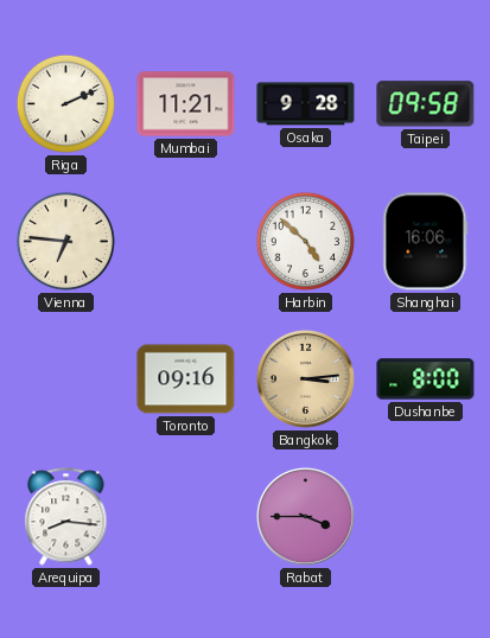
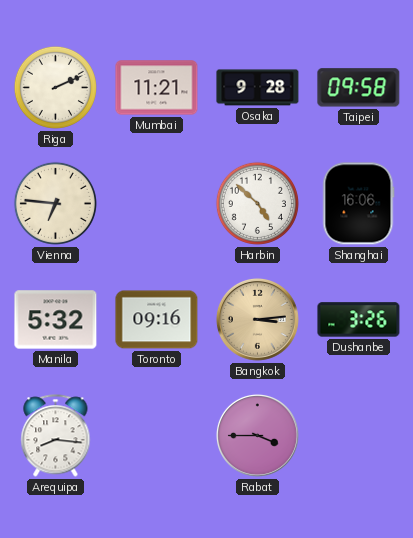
Manila: none -> 5:32
Dushanbe: 8:00 -> 3:26
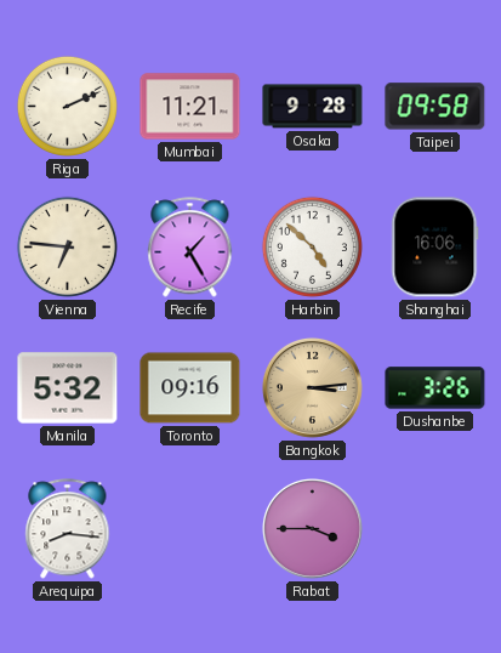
Recife: none -> 1:25
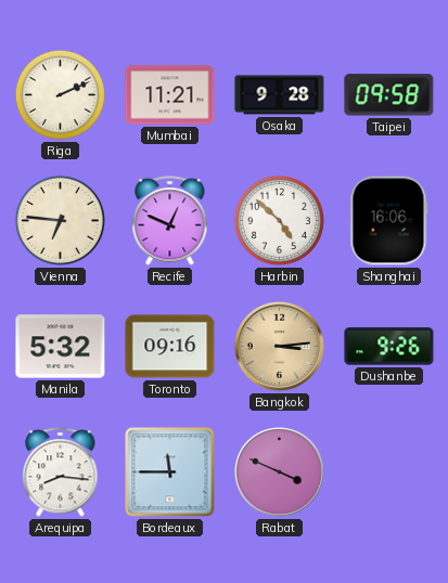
Recife: 1:25 -> 12:49
Dushanbe: 3:26 -> 9:26
Bordeaux: none -> 11:45
Rabat: 3:45 -> 3:49
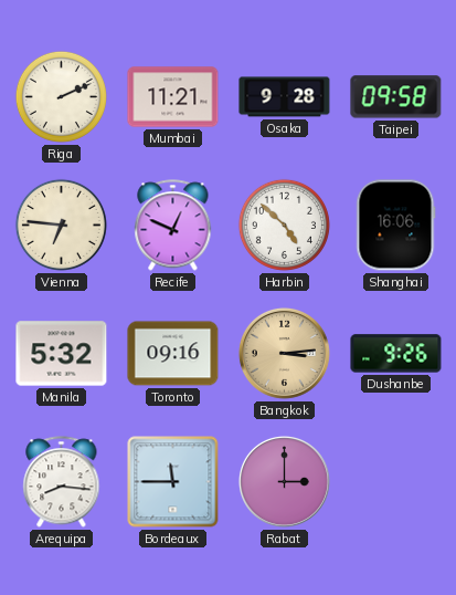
Rabat: 3:49 -> 3:00
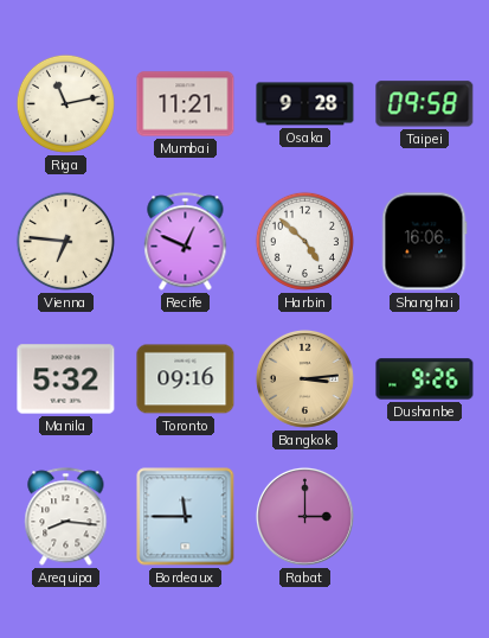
Riga: 2:11 -> 11:13
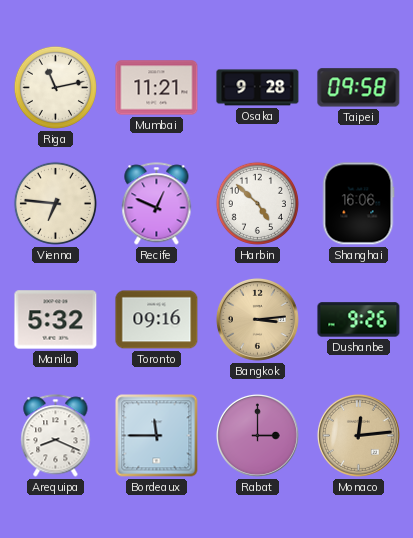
Arequipa: 8:16 -> 8:19
Monaco: none -> 12:14
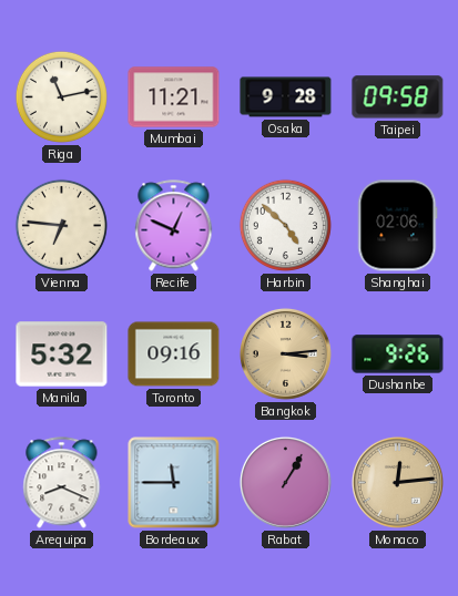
Shanghai: 16:06 -> 02:06
Rabat: 3:00 -> 1:05
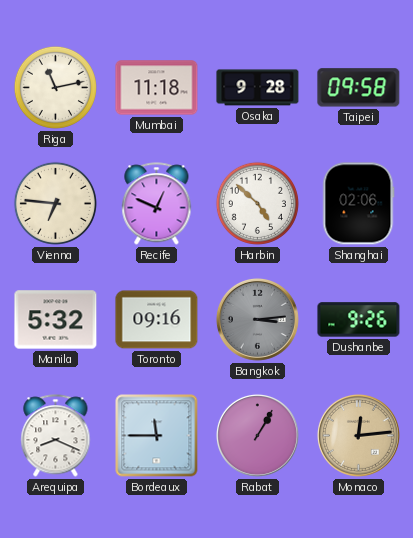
Mumbai: 11:21 -> 11:18
Bangkok dial: champagne -> grey
